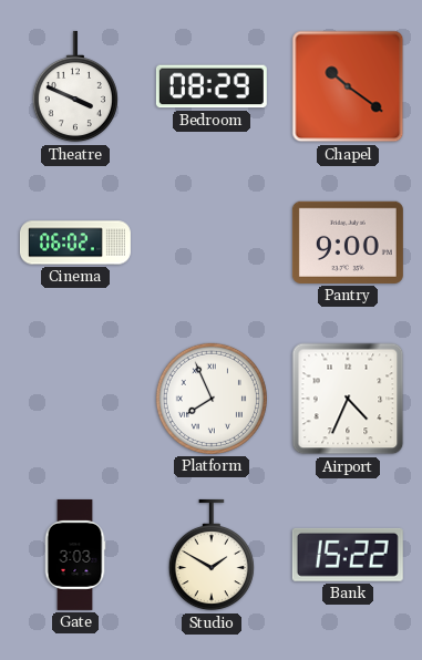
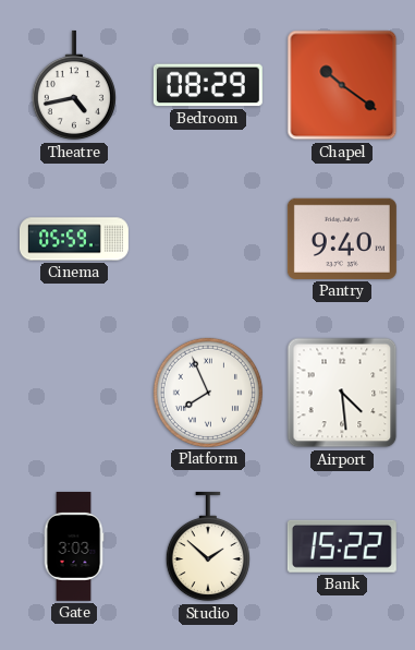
Theatre: 3:49 -> 4:43
Cinema: 06:02 -> 05:59
Pantry: 9:00 -> 9:40
Airport: 4:34 -> 4:29
Studio: 1:50 -> 1:52
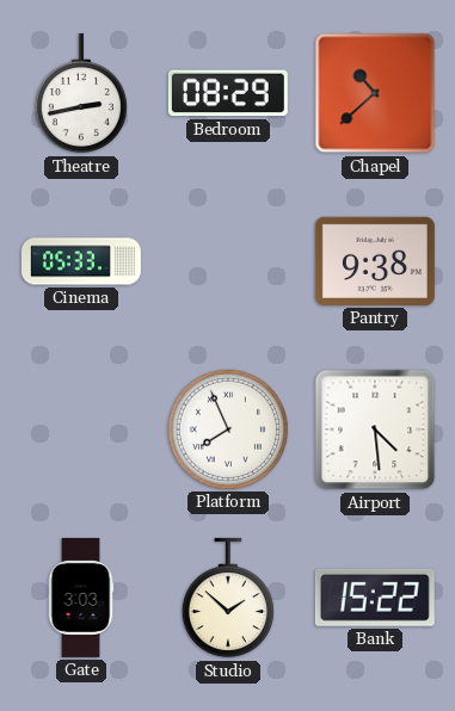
Theatre: 4:43 -> 2:43
Chapel: 10:21 -> 10:38
Cinema: 05:59 -> 05:33
Pantry: 9:40 -> 9:38
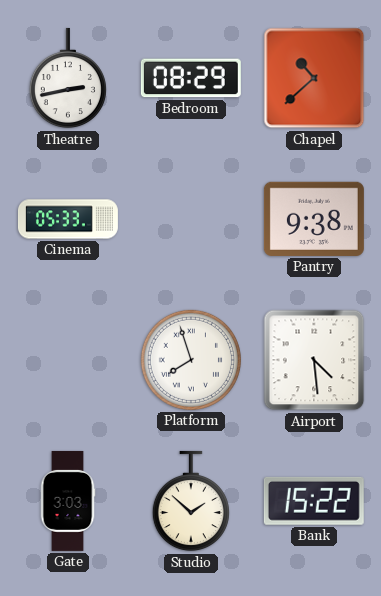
Platform: 7:56 -> 7:57
